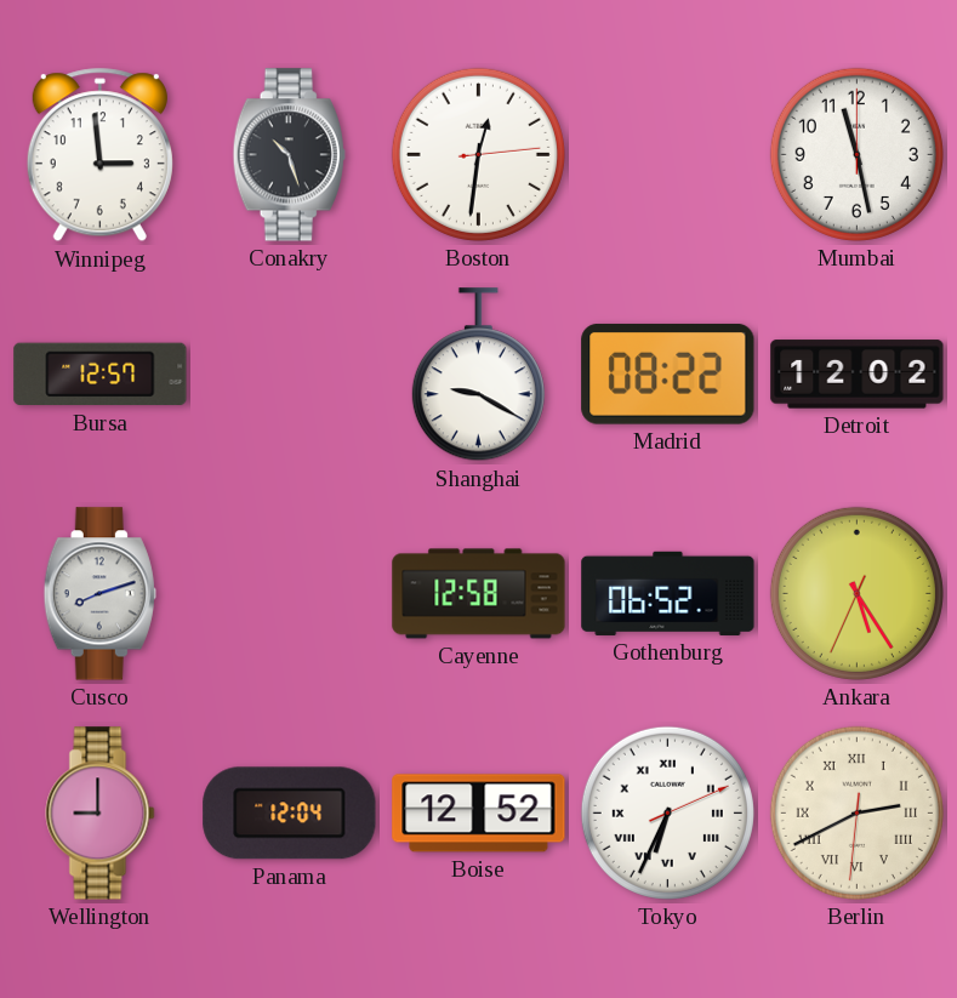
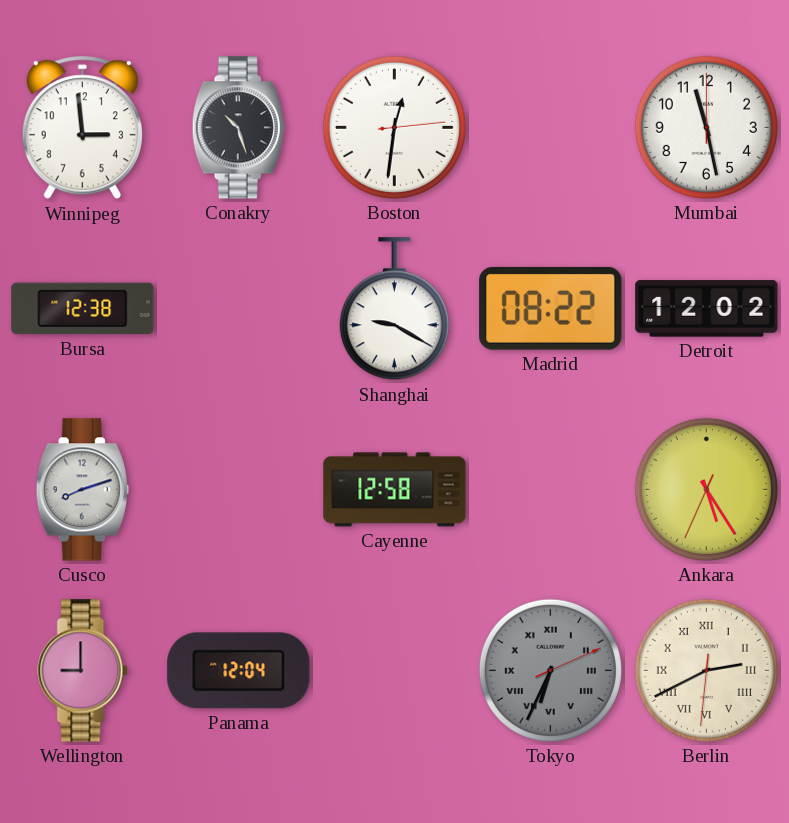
Bursa: 12:57 -> 12:38
Gothenburg: 06:52 -> none
Boise: 12:52 -> none
Tokyo dial: white -> grey
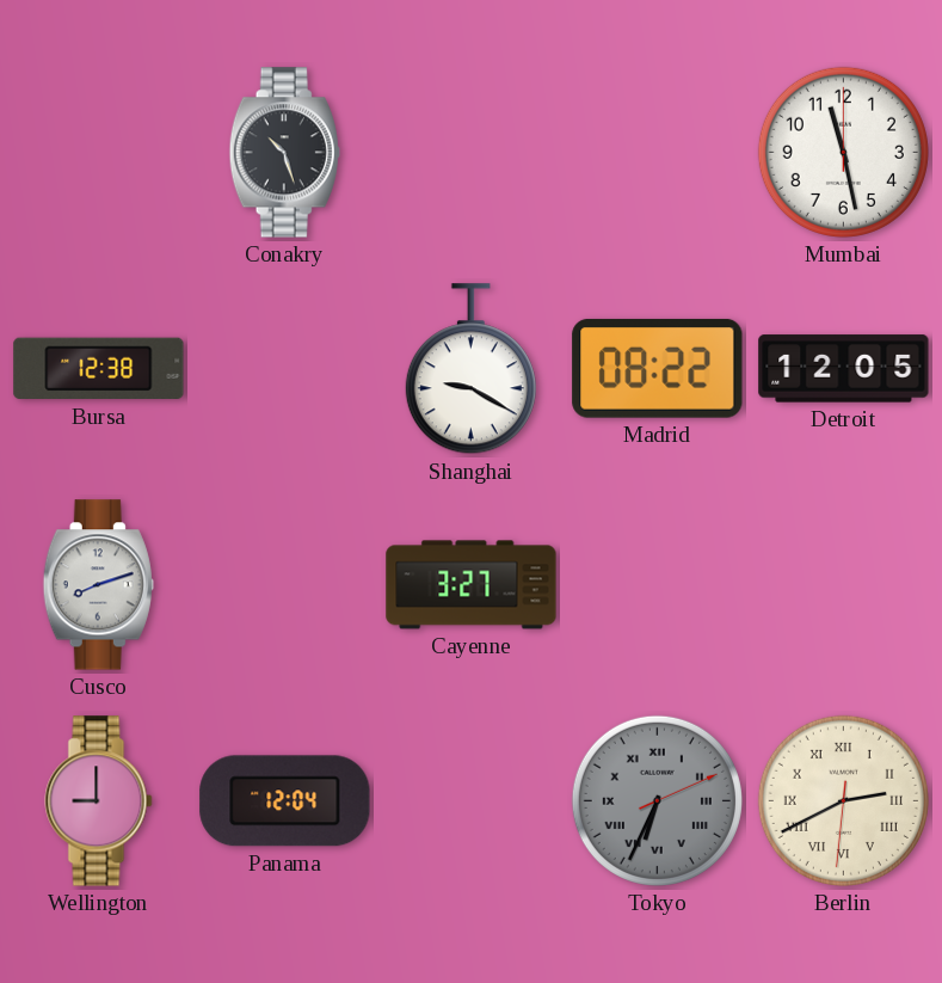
Winnipeg: 2:59 -> none
Boston: 12:31 -> none
Detroit: 12:02 -> 12:05
Cayenne: 12:58 -> 3:27
Ankara: 5:24 -> none
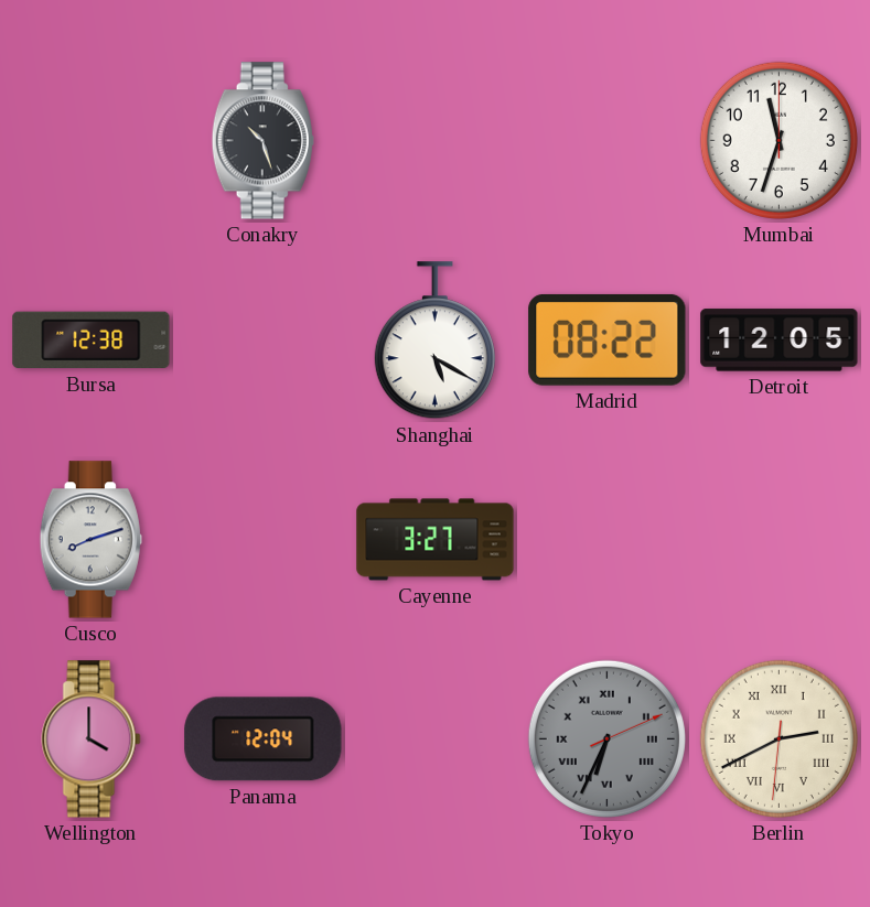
Mumbai: 11:28 -> 11:33
Shanghai: 9:20 -> 5:20
Wellington: 9:00 -> 4:00
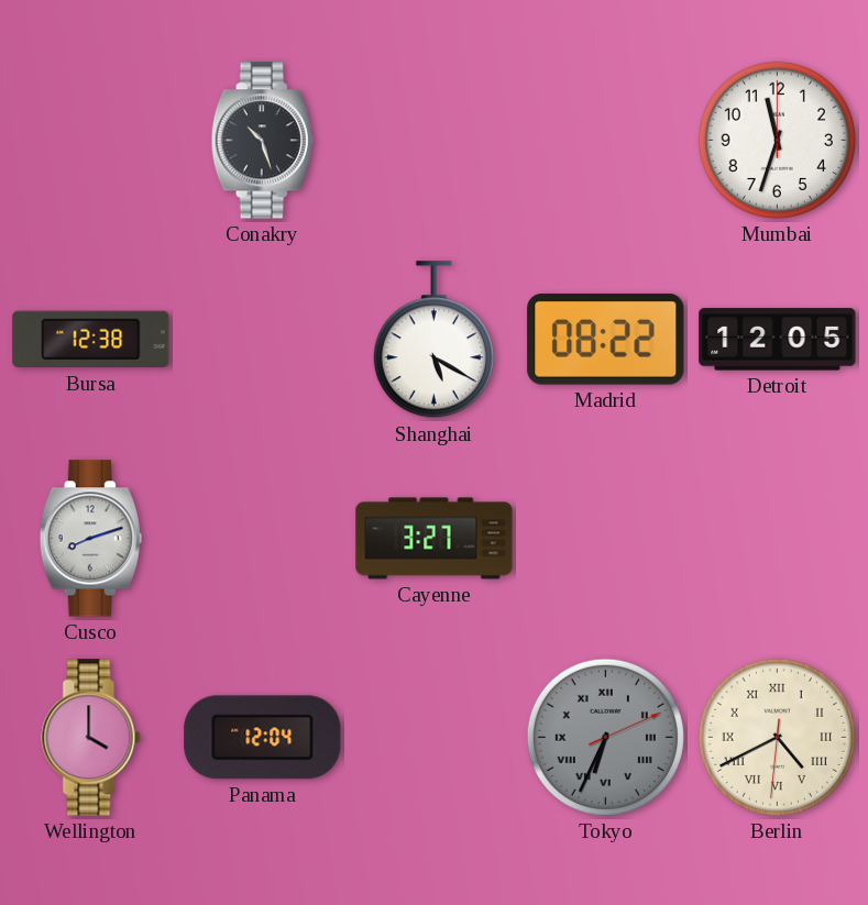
Berlin: 2:40 -> 4:40
